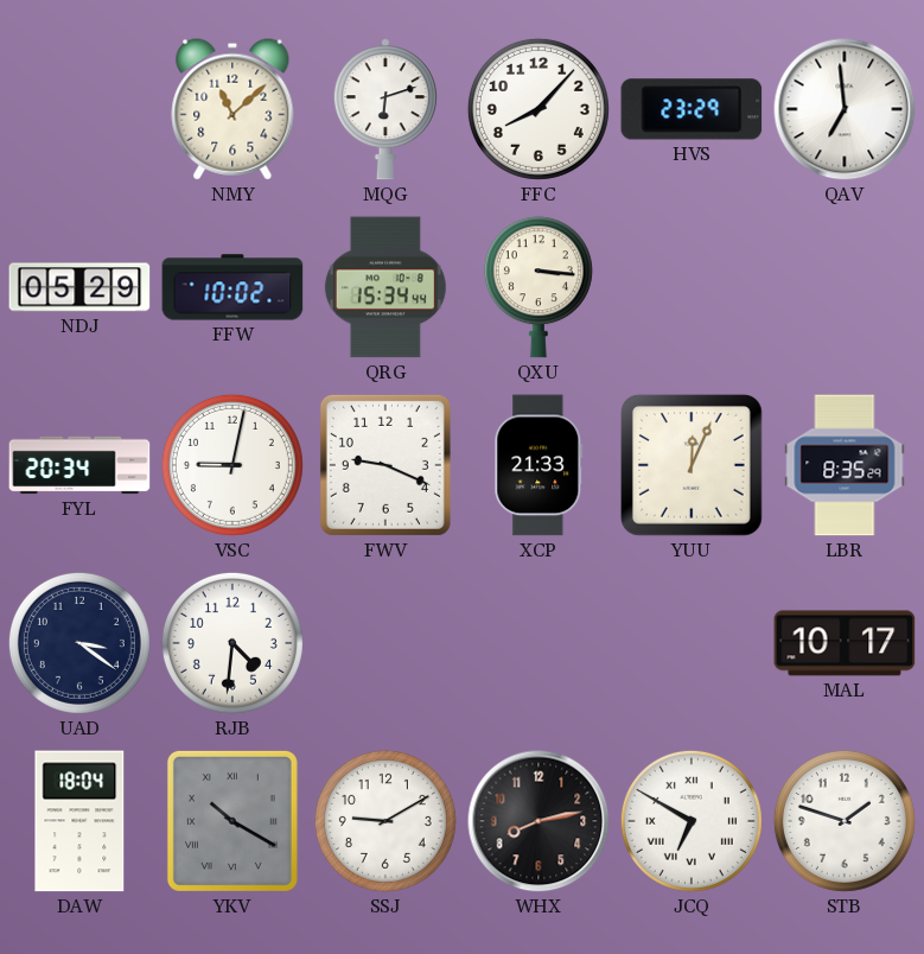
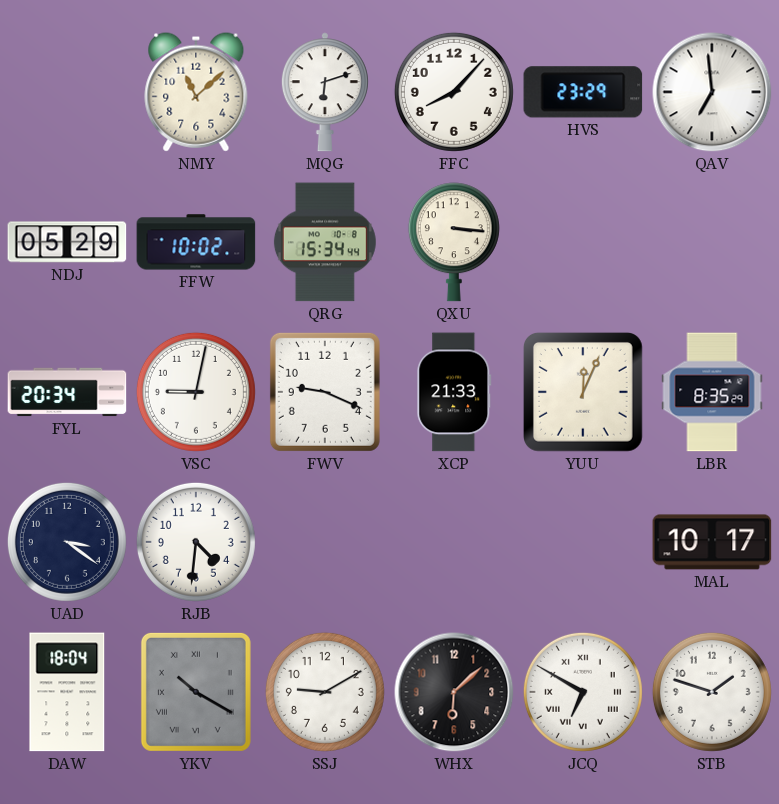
WHX: 8:13 -> 6:08
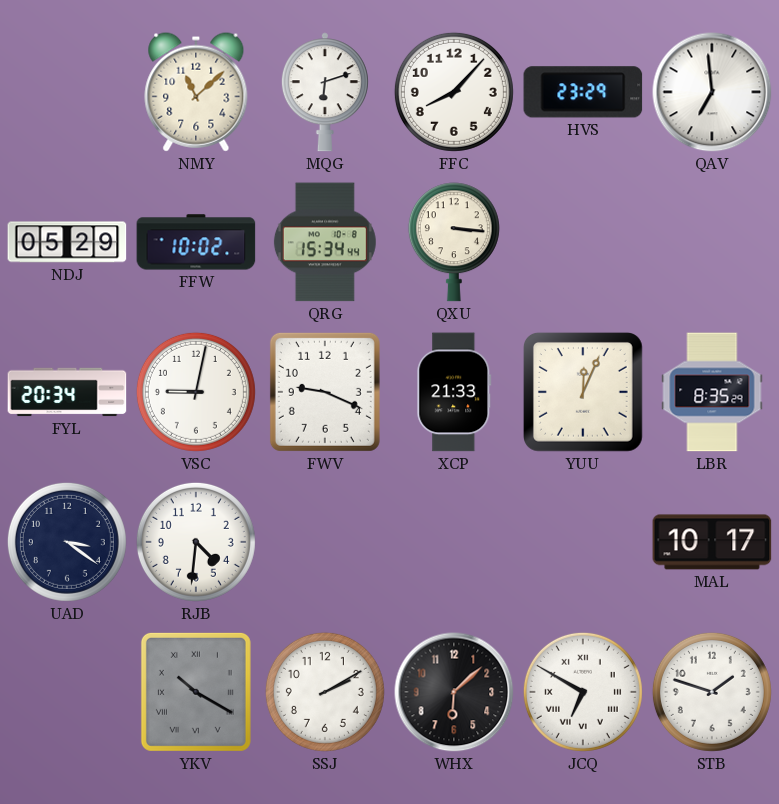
DAW: 18:04 -> none
SSJ: 9:10 -> 2:10
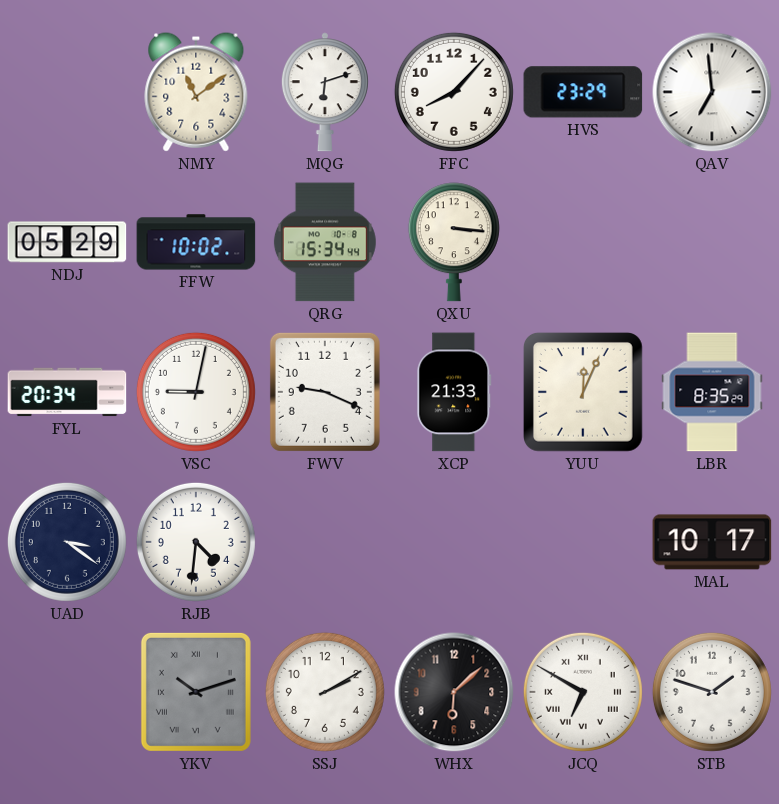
NMY: 11:08 -> 11:09
YKV: 10:20 -> 10:12
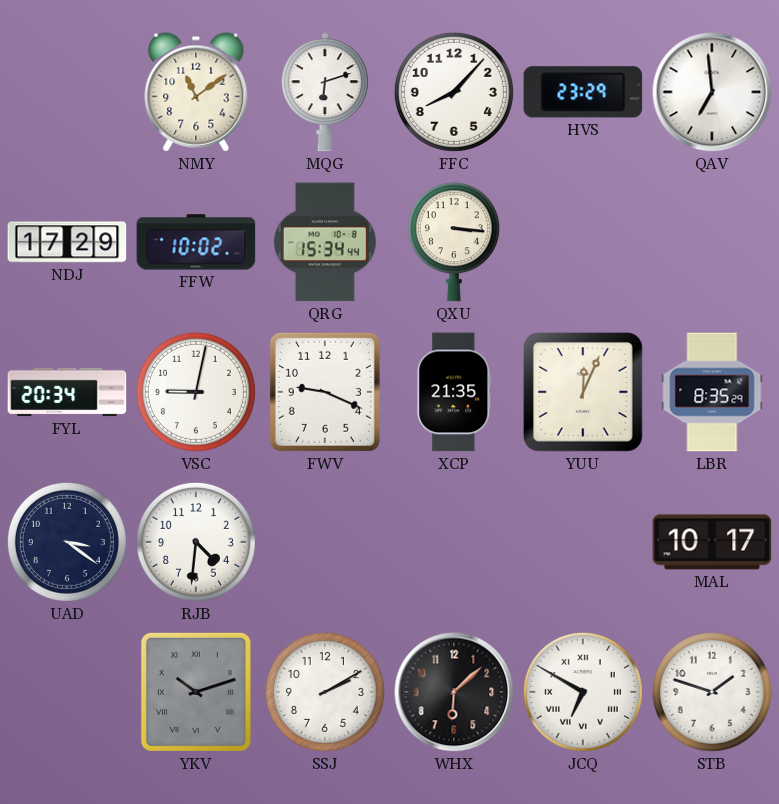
NDJ: 05:29 -> 17:29
XCP: 21:33 -> 21:35
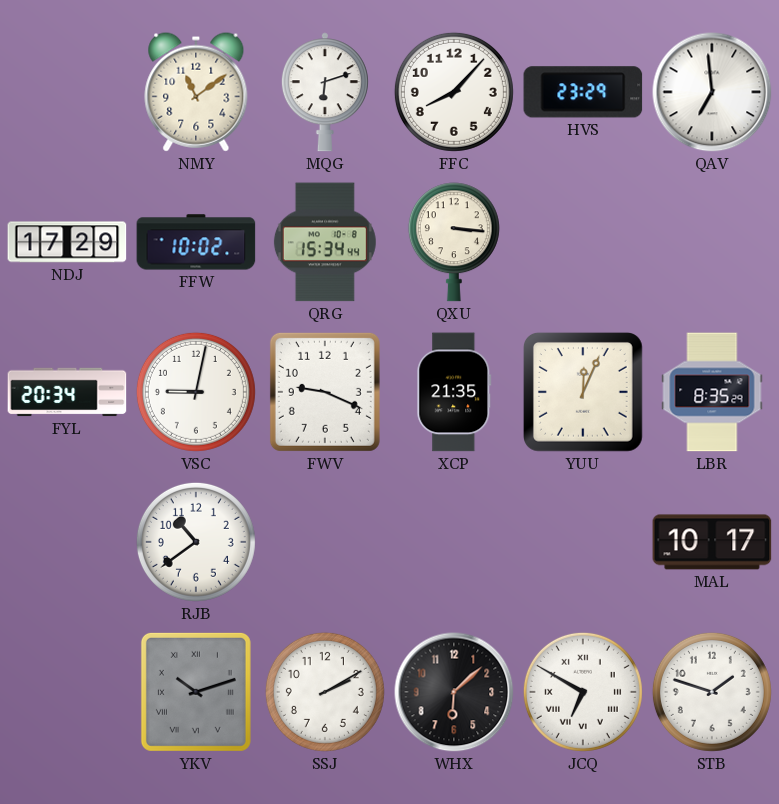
UAD: 3:21 -> none
RJB: 4:31 -> 10:39
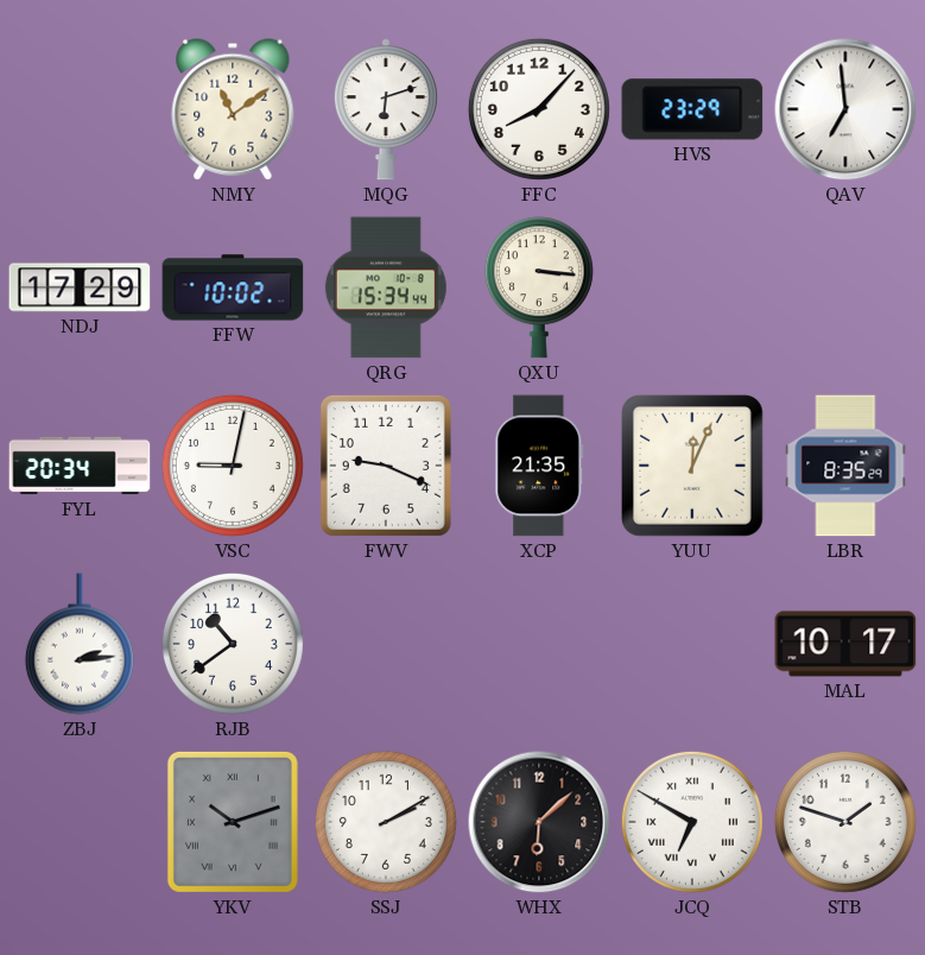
ZBJ: none -> 2:14
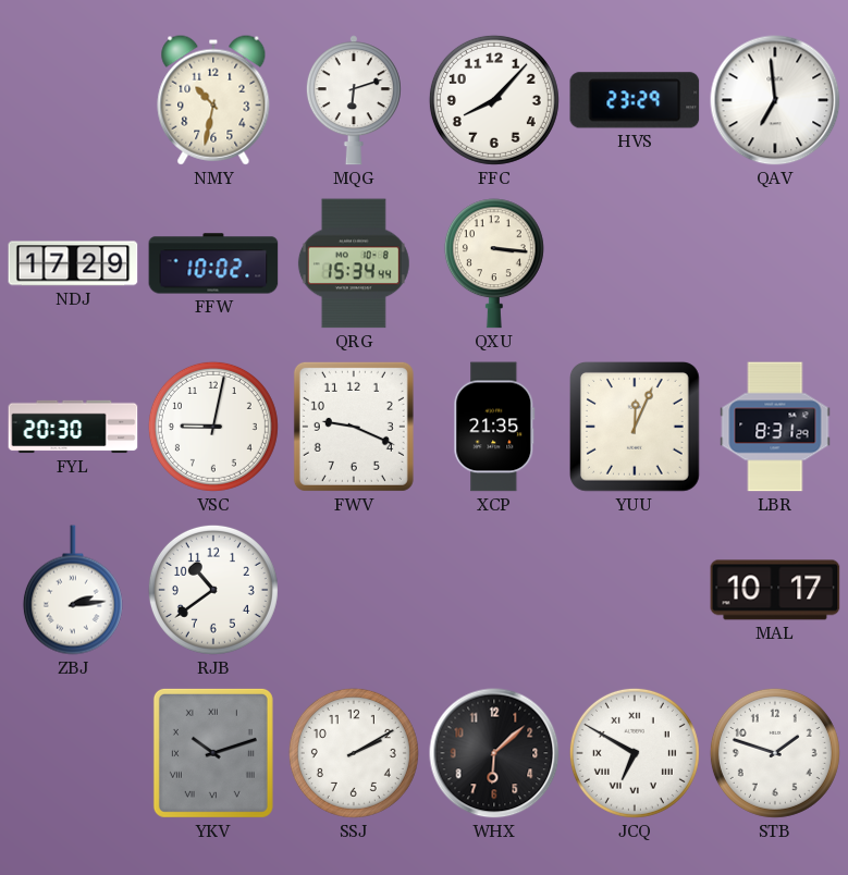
NMY: 11:09 -> 10:32
FYL: 20:34 -> 20:30
LBR: 8:35 -> 8:31
